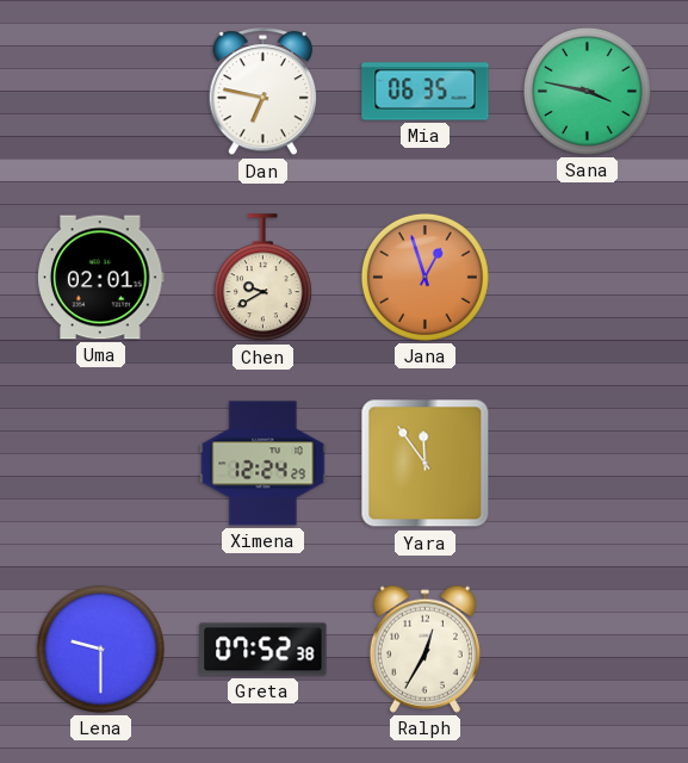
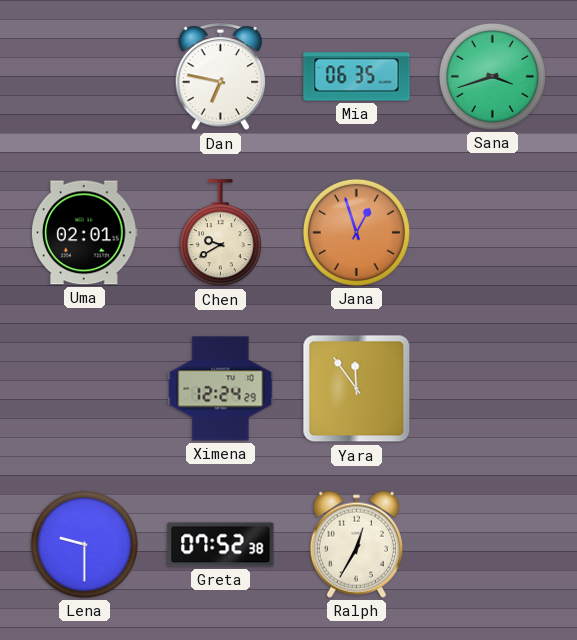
Sana: 3:47 -> 3:42
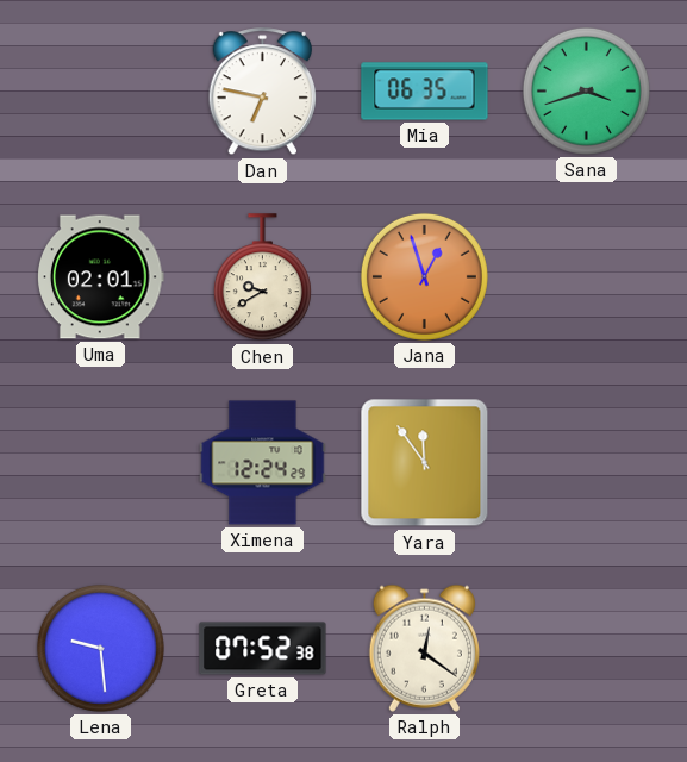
Lena: 9:30 -> 9:29
Ralph: 12:35 -> 12:21
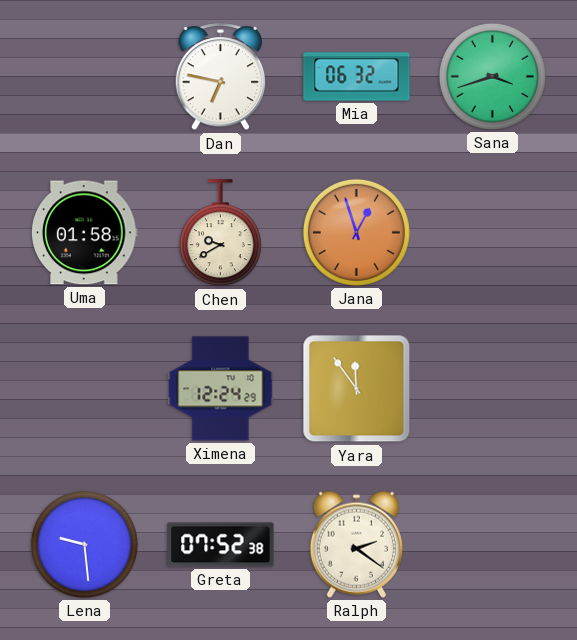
Mia: 06:35 -> 06:32
Uma: 02:01 -> 01:58
Ralph: 12:21 -> 2:21
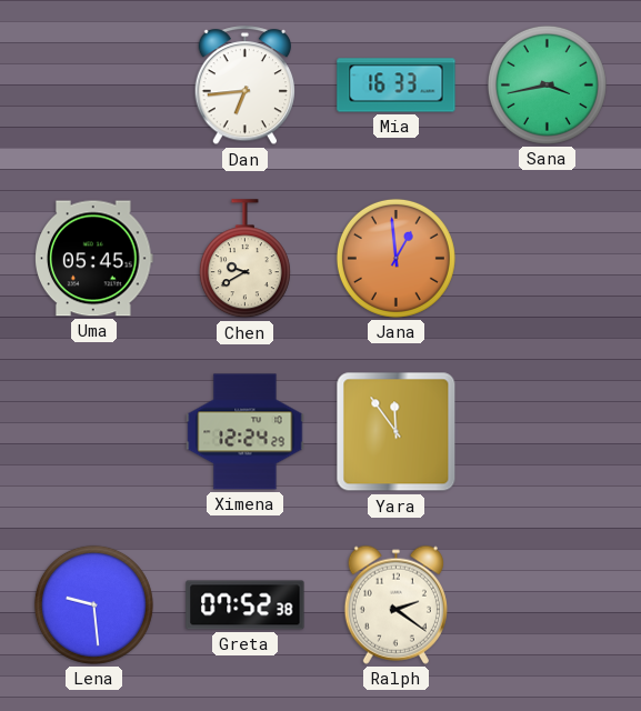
Dan: 6:47 -> 6:44
Mia: 06:32 -> 16:33
Sana: 3:42 -> 3:43
Uma: 01:58 -> 05:45
Jana: 12:57 -> 12:59
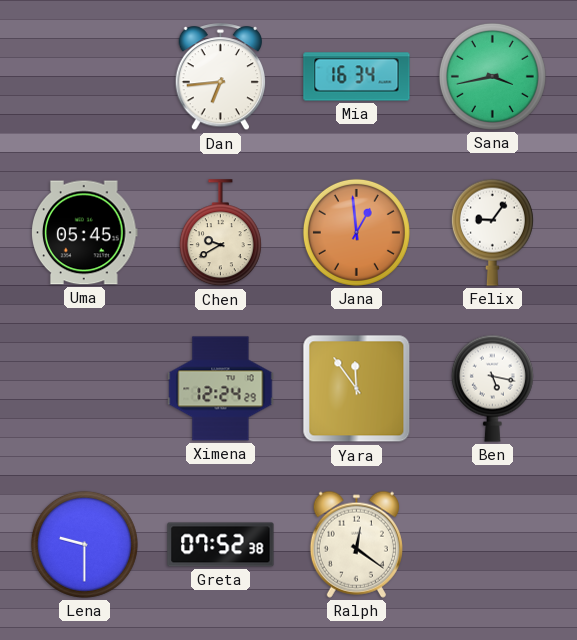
Mia: 16:33 -> 16:34
Felix: none -> 9:06
Ben: none -> 5:17
Lena: 9:29 -> 9:30
Ralph: 2:21 -> 12:21
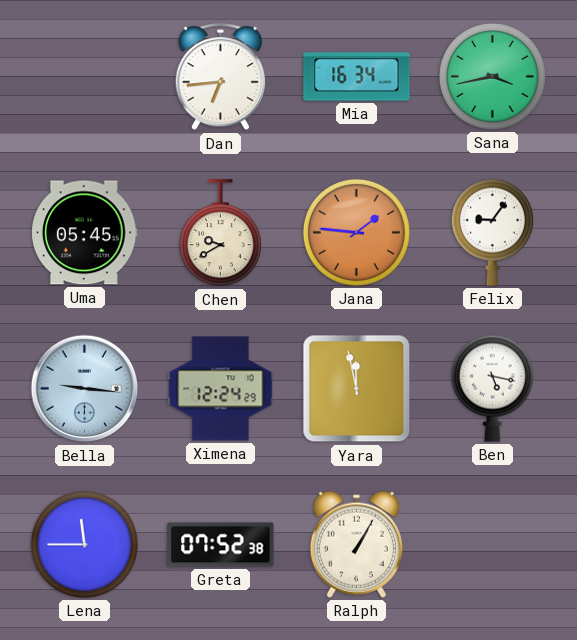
Jana: 12:59 -> 1:46
Bella: none -> 9:16
Yara: 11:54 -> 11:58
Lena: 9:30 -> 11:45
Ralph: 12:21 -> 1:05
